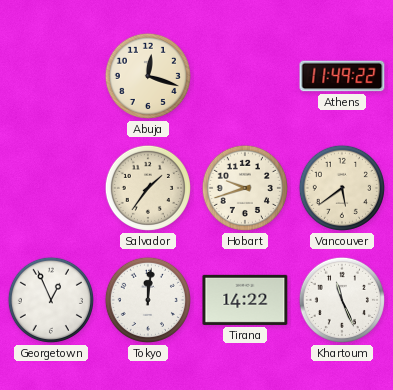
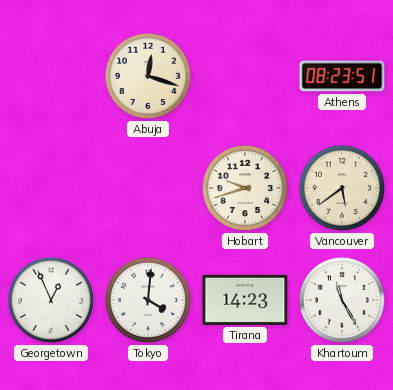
Athens: 11:49 -> 08:23
Salvador: 1:36 -> none
Tokyo: 12:01 -> 4:01
Tirana: 14:22 -> 14:23
Khartoum: 11:26 -> 11:25
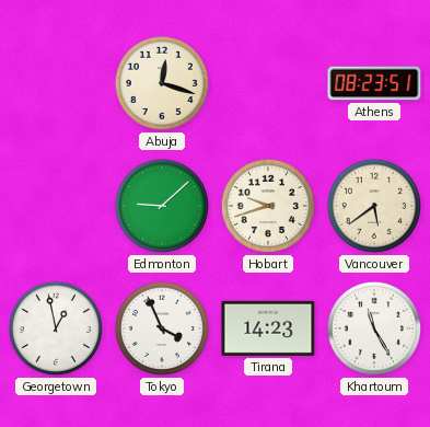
Edmonton: none -> 9:08
Georgetown: 12:56 -> 12:58
Tokyo: 4:01 -> 3:56
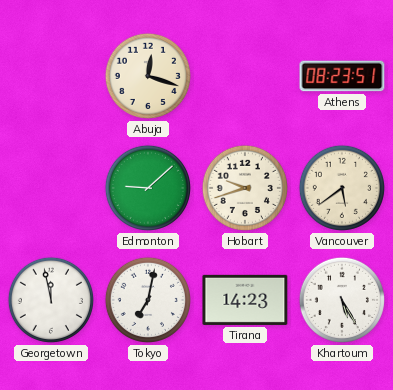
Georgetown: 12:58 -> 11:58
Tokyo: 3:56 -> 7:02
Khartoum: 11:25 -> 5:25
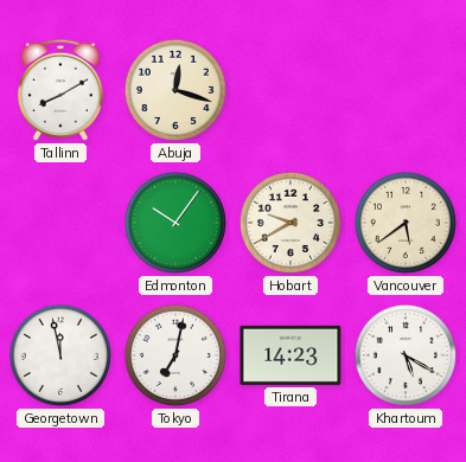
Tallinn: none -> 8:10
Athens: 08:23 -> none
Edmonton: 9:08 -> 10:06
Hobart: 9:42 -> 9:40
Khartoum: 5:25 -> 5:20
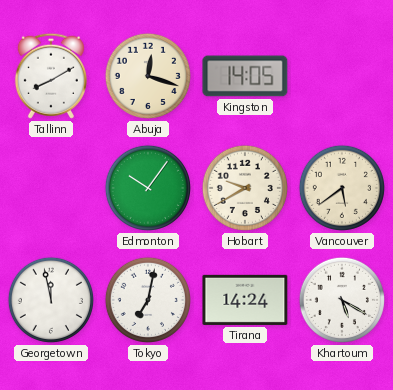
Kingston: none -> 14:05
Tirana: 14:23 -> 14:24
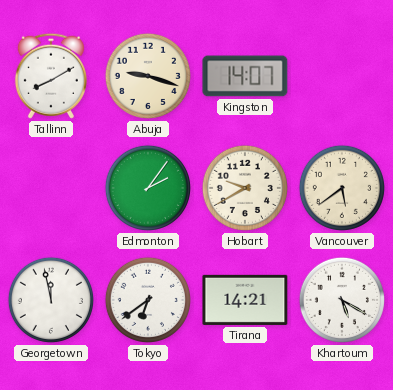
Abuja: 12:18 -> 9:18
Kingston: 14:05 -> 14:07
Edmonton: 10:06 -> 2:06
Tokyo: 7:02 -> 6:39
Tirana: 14:24 -> 14:21
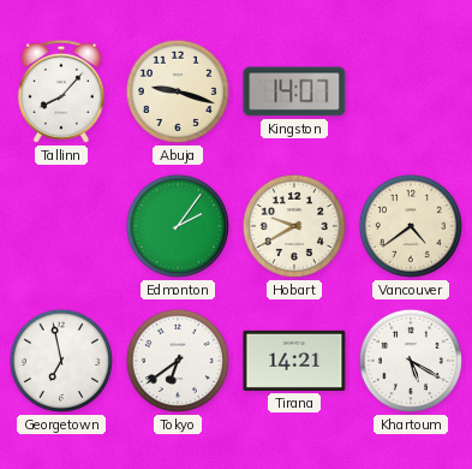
Tallinn: 8:10 -> 8:07
Vancouver: 5:39 -> 4:39
Georgetown: 11:58 -> 6:58
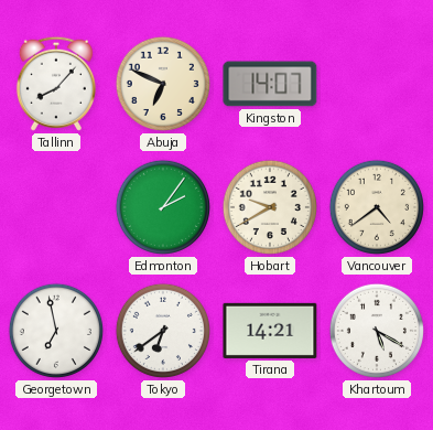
Abuja: 9:18 -> 6:49
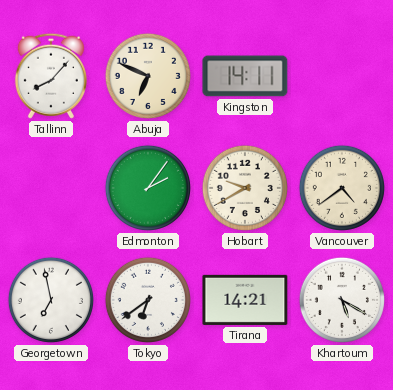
Kingston: 14:07 -> 14:11
